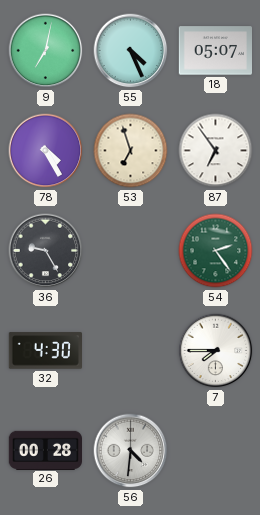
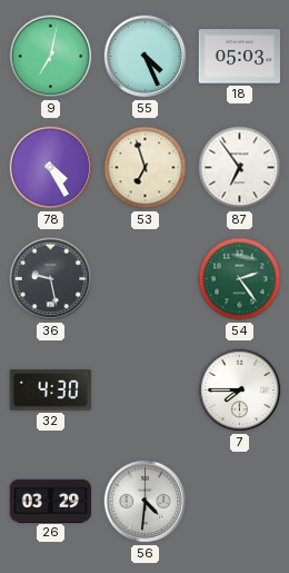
18: 05:07 -> 05:03
36: 9:25 -> 9:28
26: 00:28 -> 03:29
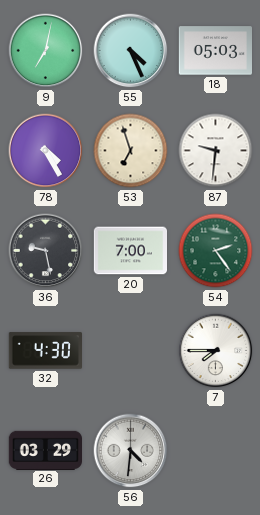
87: 6:54 -> 9:31
20: none -> 7:00
